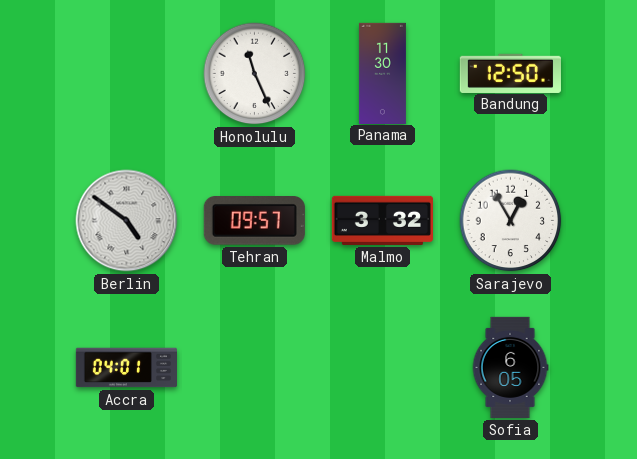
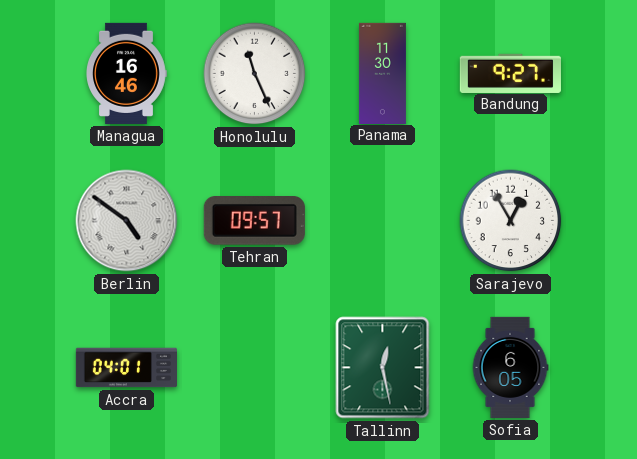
Managua: none -> 16:46
Bandung: 12:50 -> 9:27
Malmo: 3:32 -> none
Tallinn: none -> 12:28
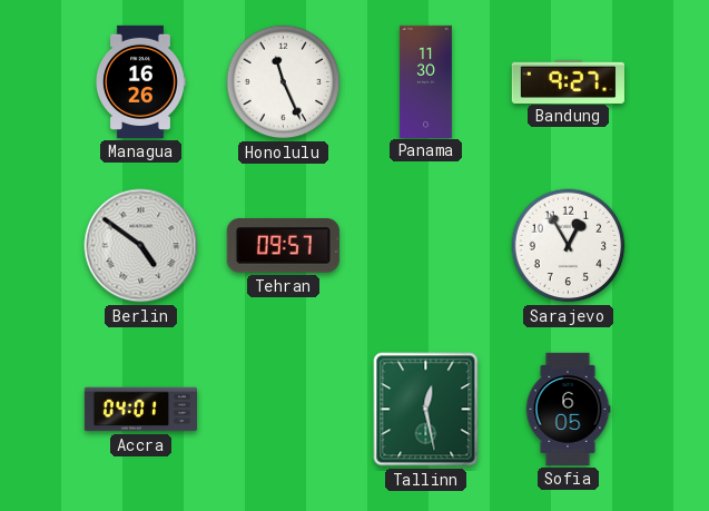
Managua: 16:46 -> 16:26
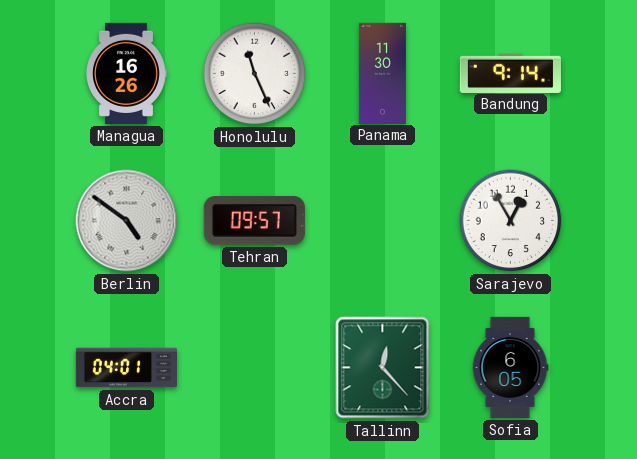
Bandung: 9:27 -> 9:14
Tallinn: 12:28 -> 12:23
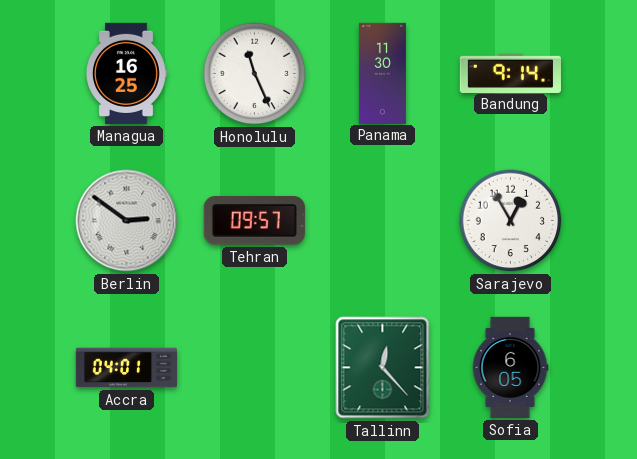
Managua: 16:26 -> 16:25
Berlin: 4:51 -> 2:51
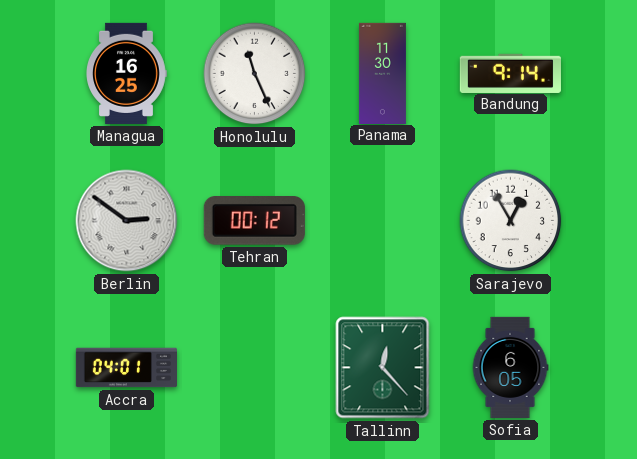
Tehran: 09:57 -> 00:12
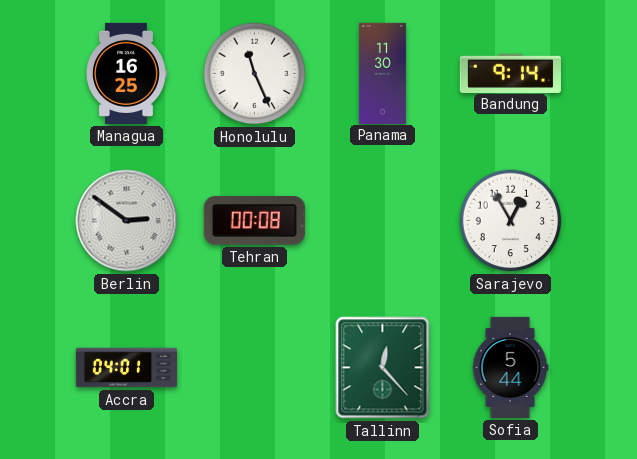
Tehran: 00:12 -> 00:08
Sofia: 6:05 -> 5:44
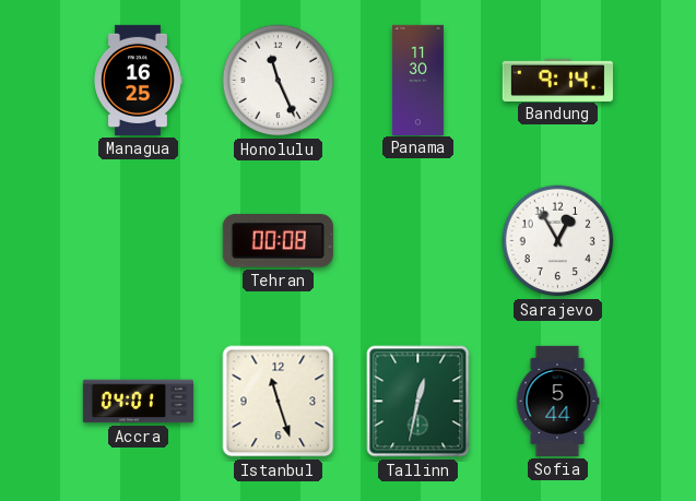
Berlin: 2:51 -> none
Istanbul: none -> 11:27
Tallinn: 12:23 -> 12:32
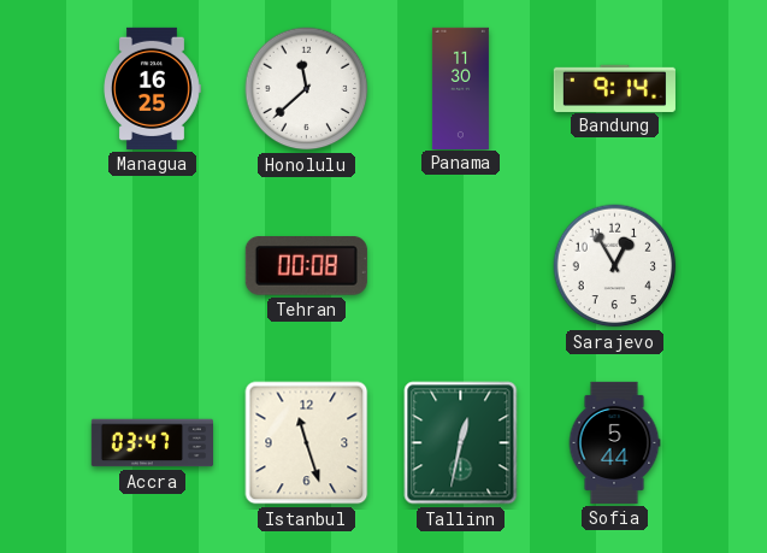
Honolulu: 11:26 -> 11:38
Accra: 04:01 -> 03:47
